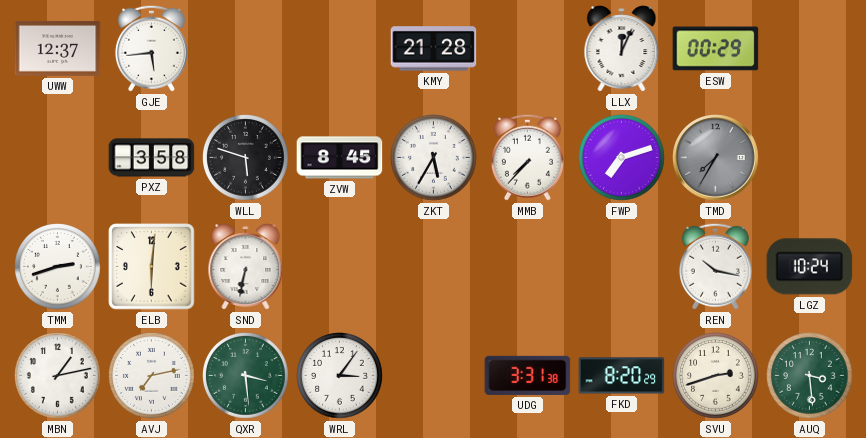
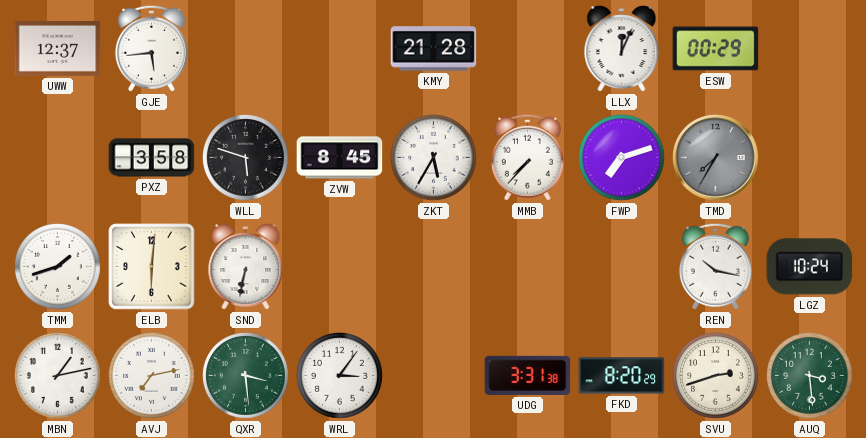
TMM: 2:42 -> 1:42
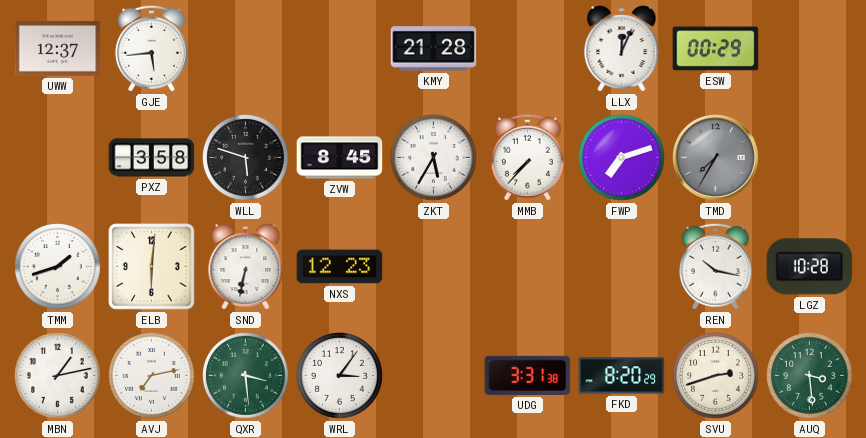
NXS: none -> 12:23
LGZ: 10:24 -> 10:28
